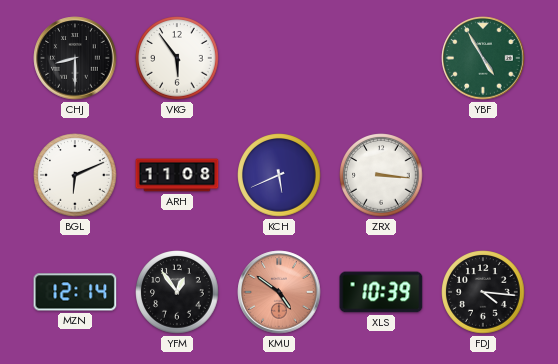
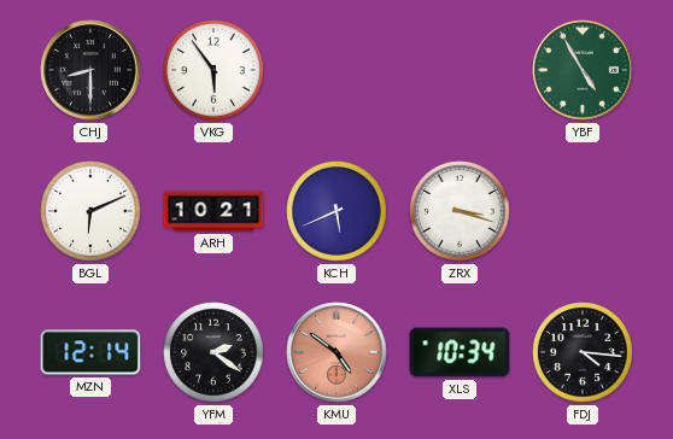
ARH: 11:08 -> 10:21
ZRX: 3:16 -> 3:18
YFM: 12:54 -> 2:21
XLS: 10:39 -> 10:34
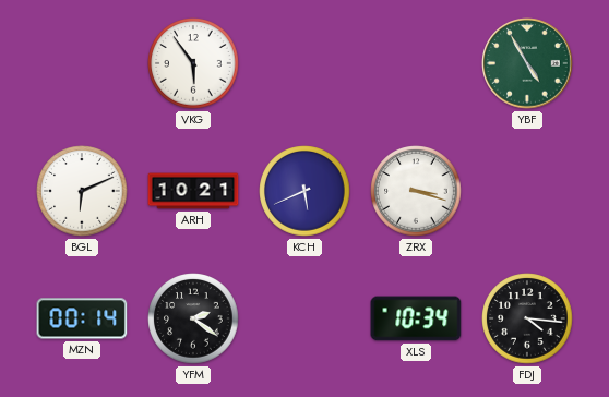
CHJ: 8:30 -> none
MZN: 12:14 -> 00:14
KMU: 4:51 -> none
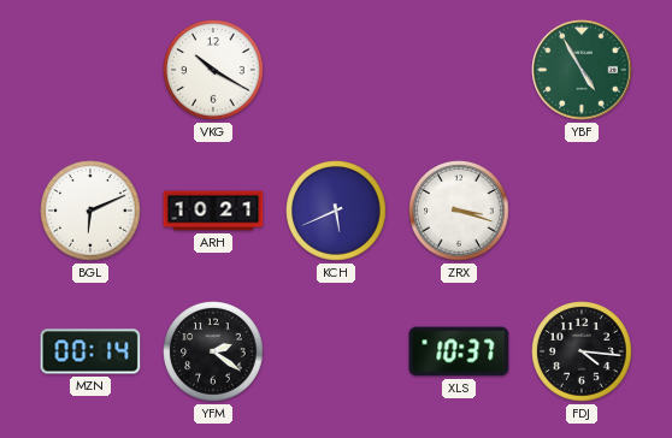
VKG: 5:54 -> 10:20
XLS: 10:34 -> 10:37
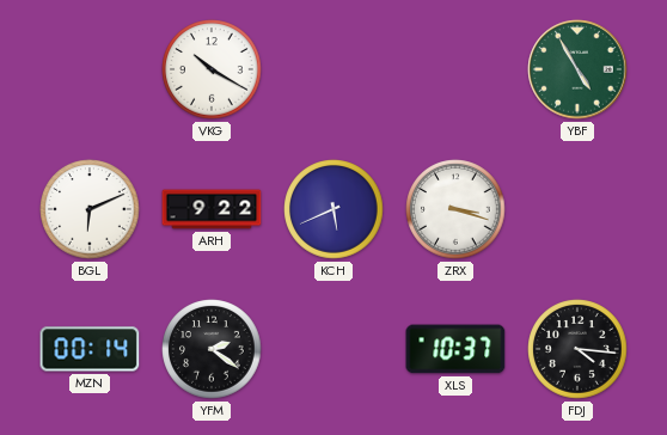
ARH: 10:21 -> 9:22
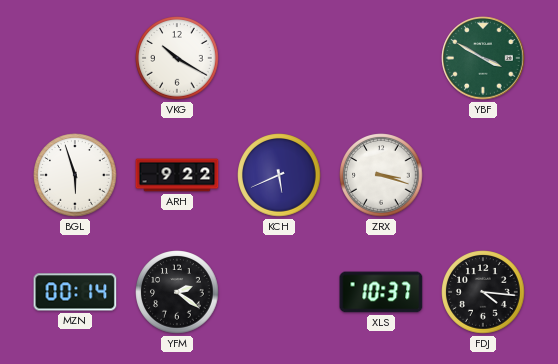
YBF: 4:55 -> 3:50
BGL: 6:11 -> 5:57
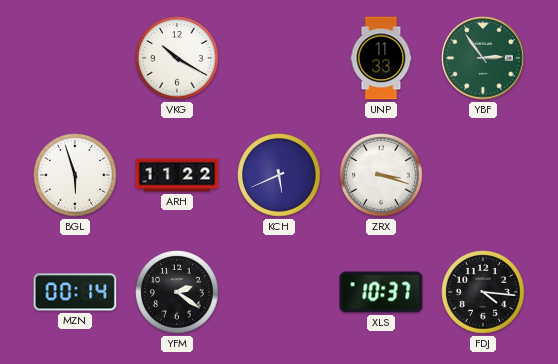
UNP: none -> 11:33
YBF: 3:50 -> 2:54
ARH: 9:22 -> 11:22
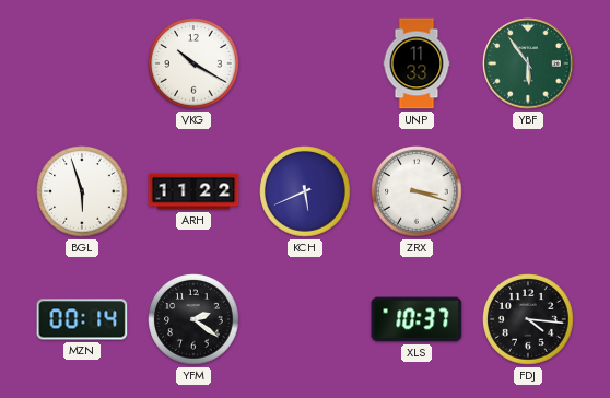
YBF: 2:54 -> 5:54
